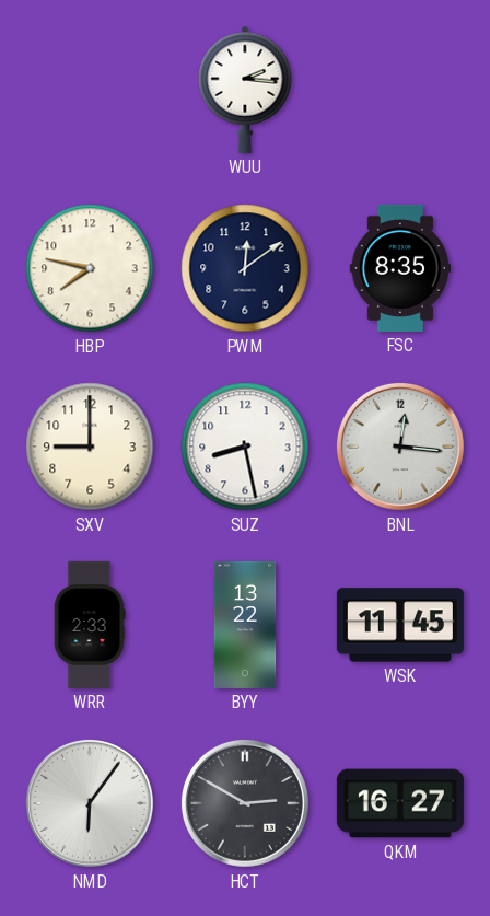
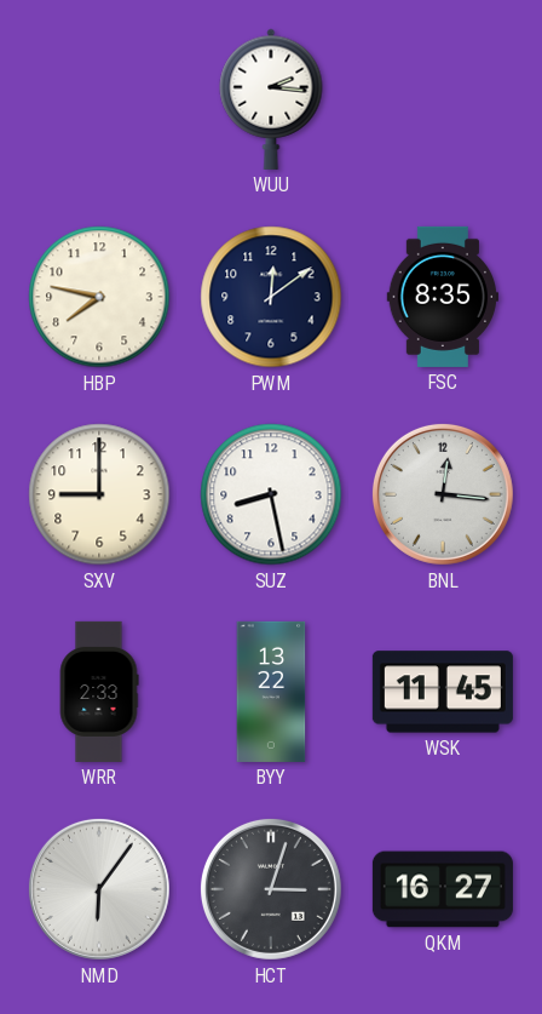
HCT: 2:50 -> 3:03
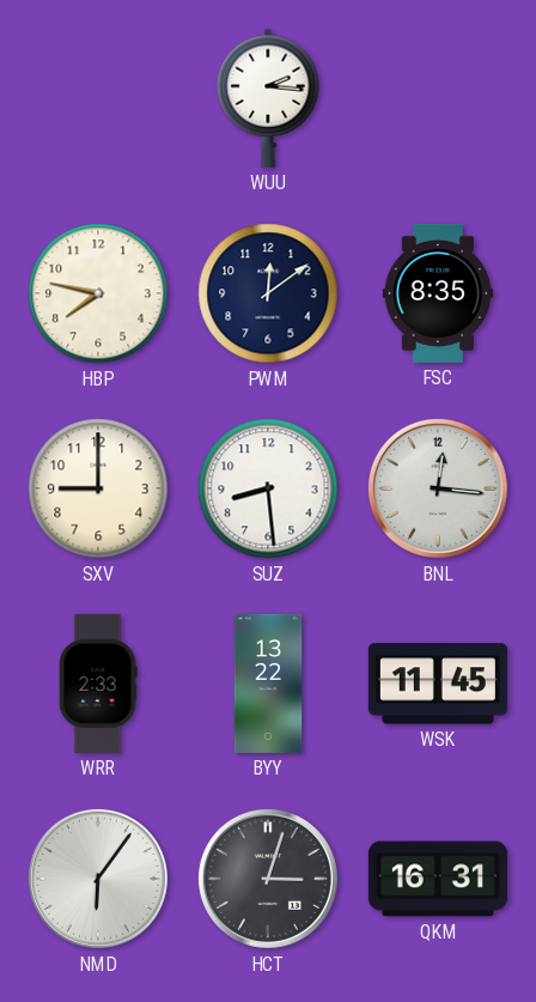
SUZ: 8:28 -> 8:29
QKM: 16:27 -> 16:31
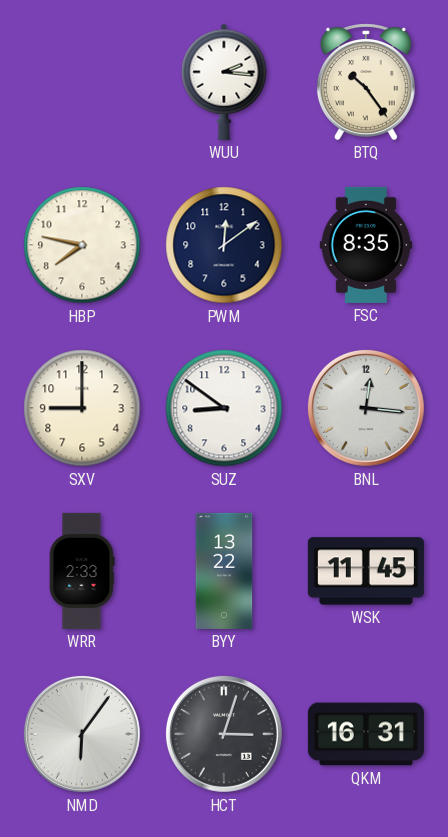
BTQ: none -> 10:24
SUZ: 8:29 -> 8:51
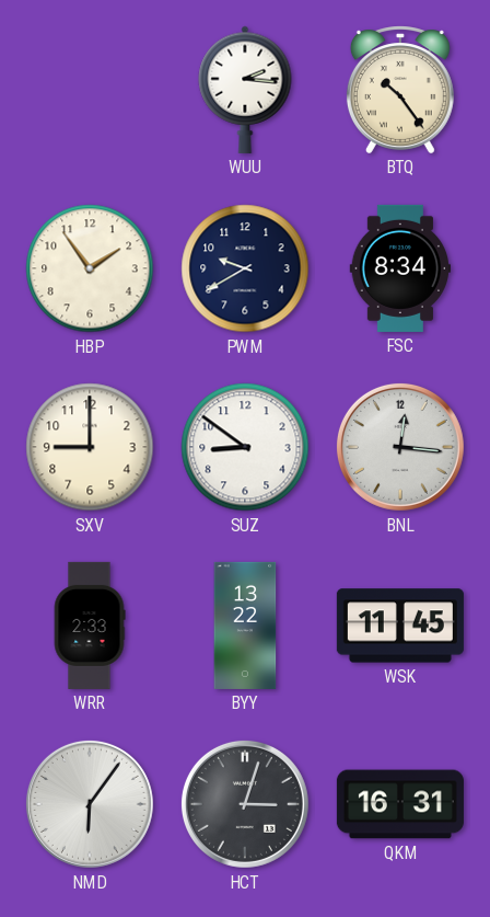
HBP: 7:47 -> 1:54
PWM: 12:09 -> 9:40
FSC: 8:35 -> 8:34
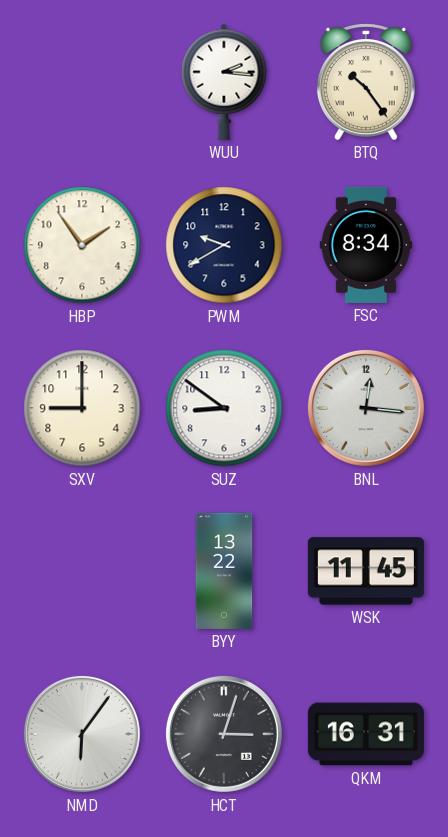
WRR: 2:33 -> none
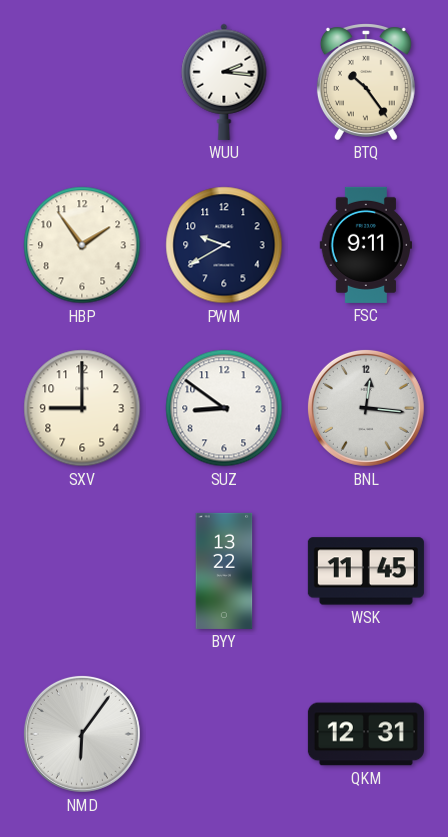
FSC: 8:34 -> 9:11
HCT: 3:03 -> none
QKM: 16:31 -> 12:31
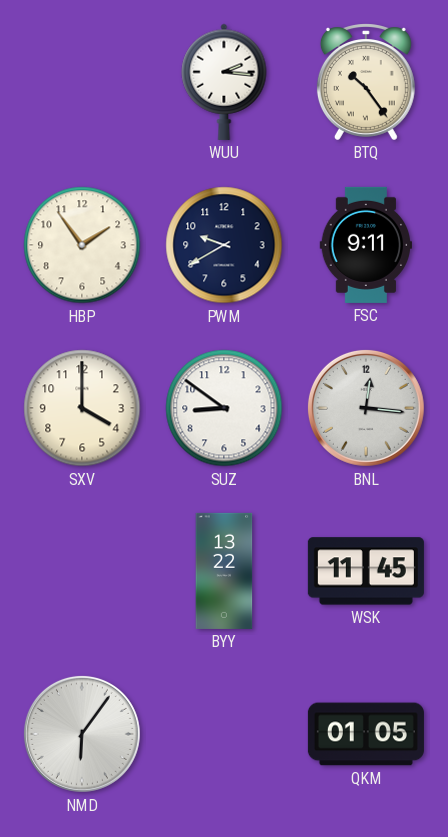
SXV: 9:00 -> 4:00
QKM: 12:31 -> 01:05
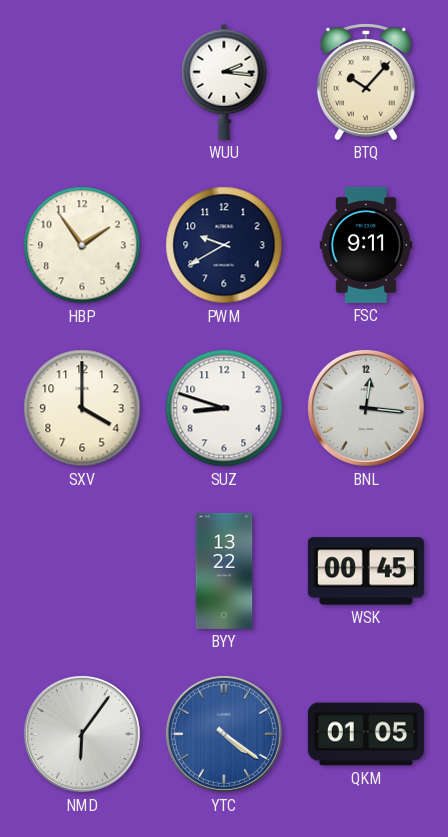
BTQ: 10:24 -> 10:07
SUZ: 8:51 -> 8:48
WSK: 11:45 -> 00:45
YTC: none -> 4:21
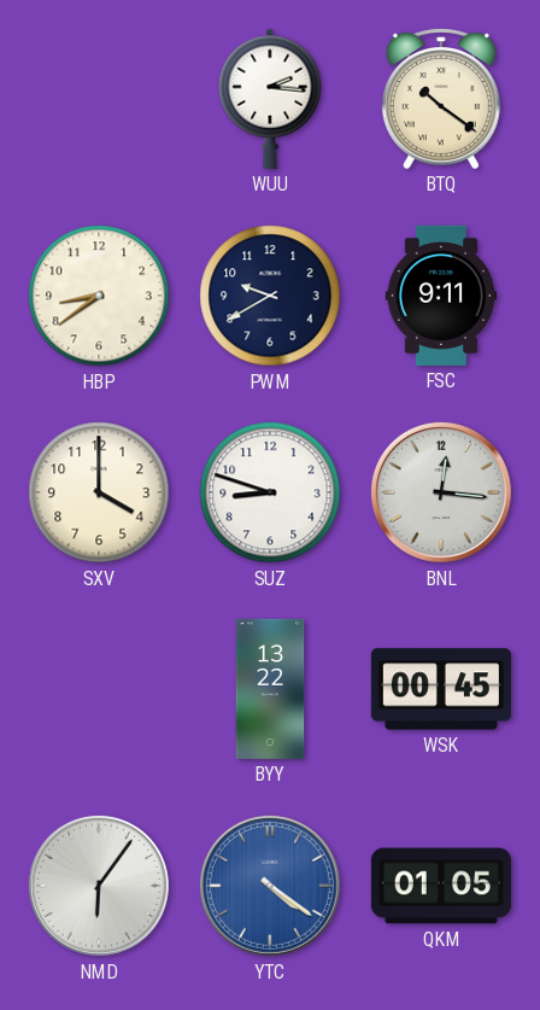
BTQ: 10:07 -> 10:21
HBP: 1:54 -> 8:39
